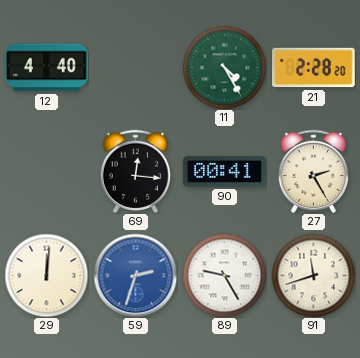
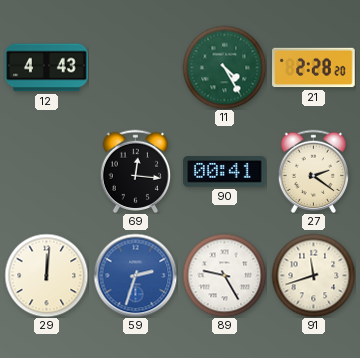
12: 4:40 -> 4:43
27: 2:25 -> 2:21
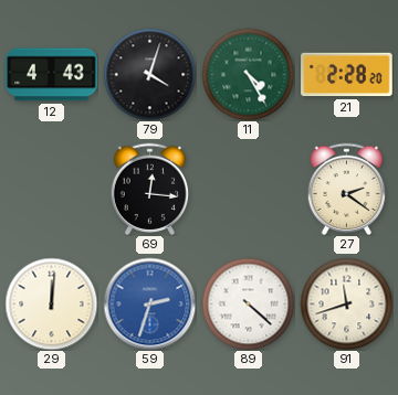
79: none -> 4:03
90: 00:41 -> none
89: 9:25 -> 4:22
